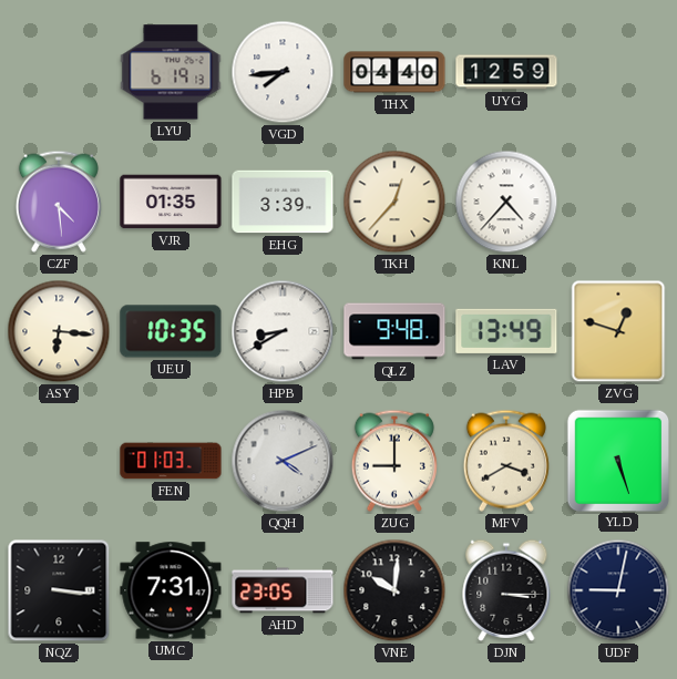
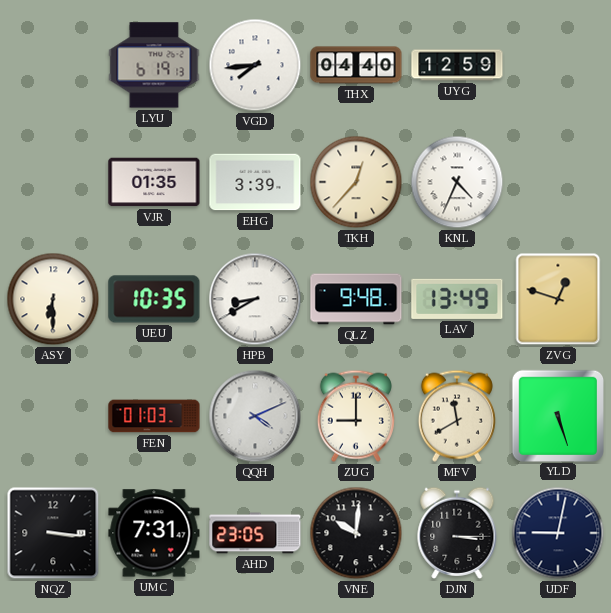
CZF: 4:29 -> none
KNL: 4:37 -> 4:34
ASY: 6:16 -> 6:30
MFV: 3:40 -> 11:40
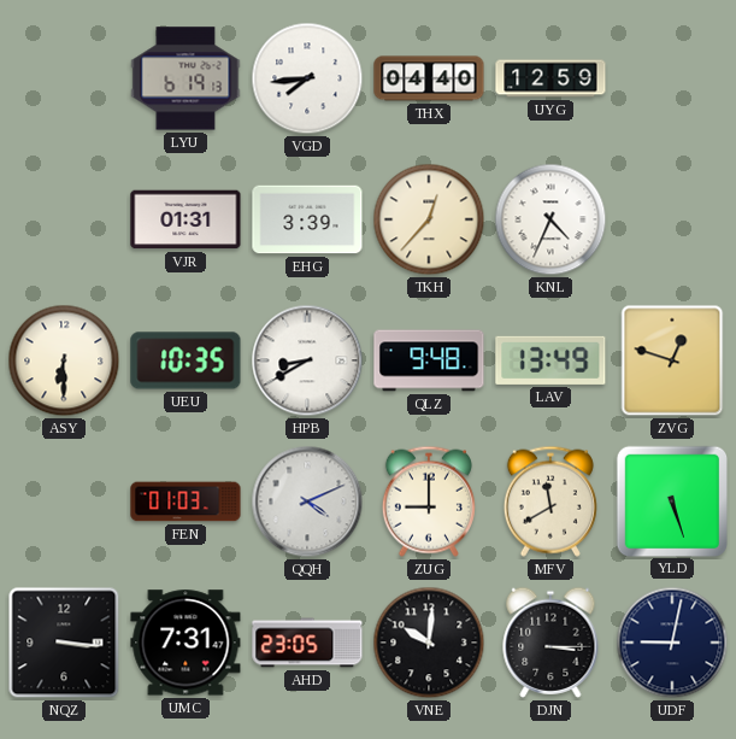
VJR: 01:35 -> 01:31
